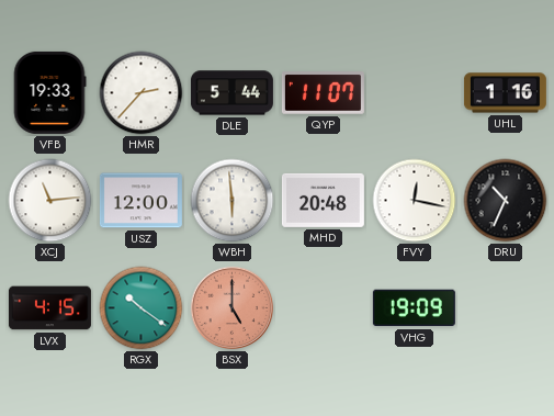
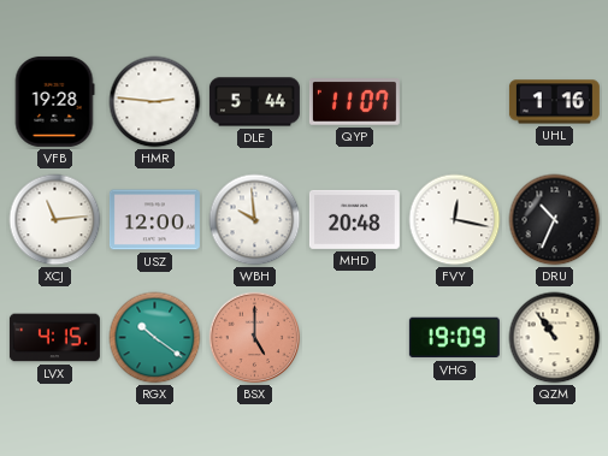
VFB: 19:33 -> 19:28
HMR: 2:37 -> 2:46
WBH: 5:59 -> 9:59
QZM: none -> 10:54
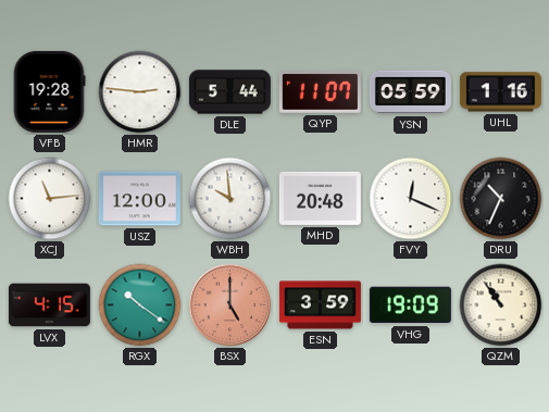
YSN: none -> 05:59
FVY: 12:17 -> 12:19
ESN: none -> 3:59
